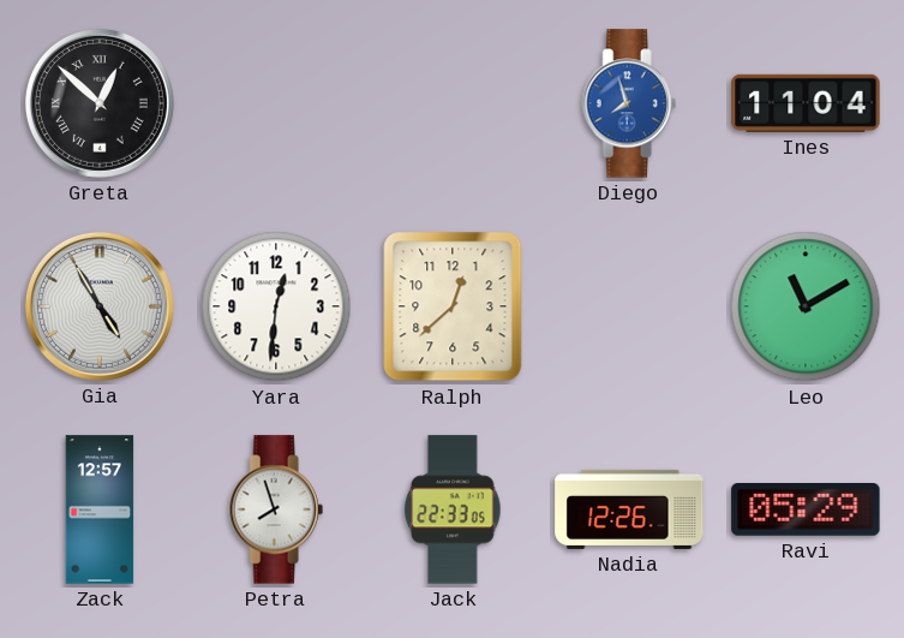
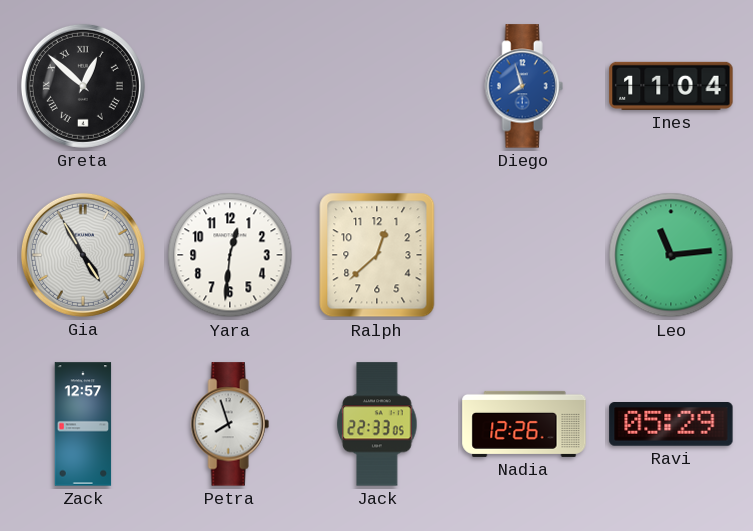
Leo: 11:10 -> 11:14
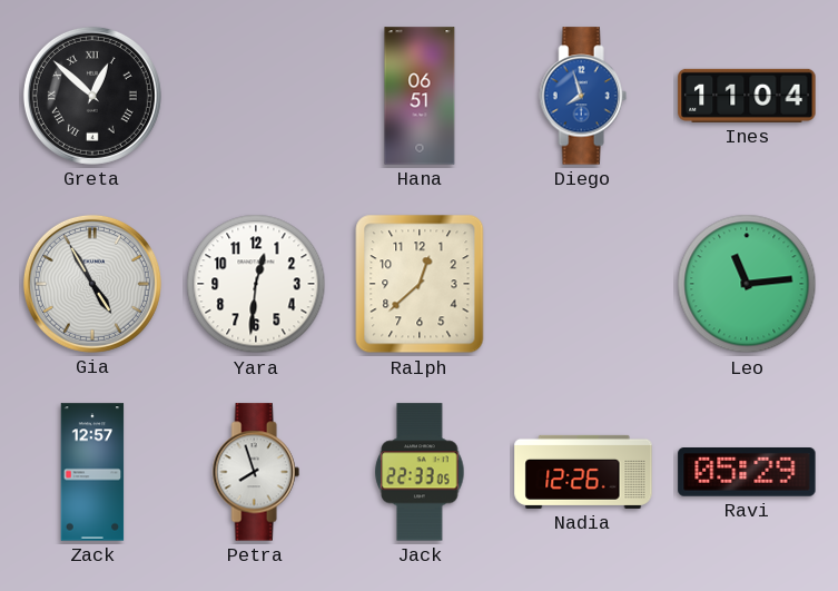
Hana: none -> 06:51
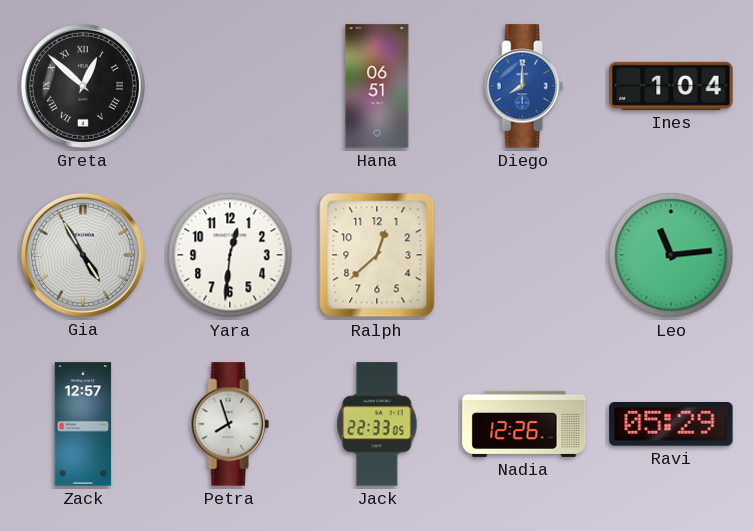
Diego: 7:57 -> 8:00
Ines: 11:04 -> 1:04
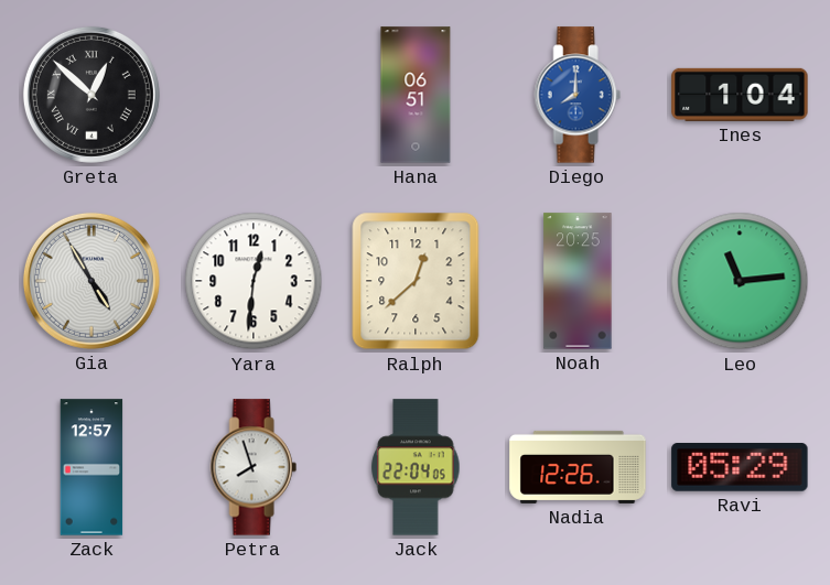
Noah: none -> 20:25
Jack: 22:33 -> 22:04
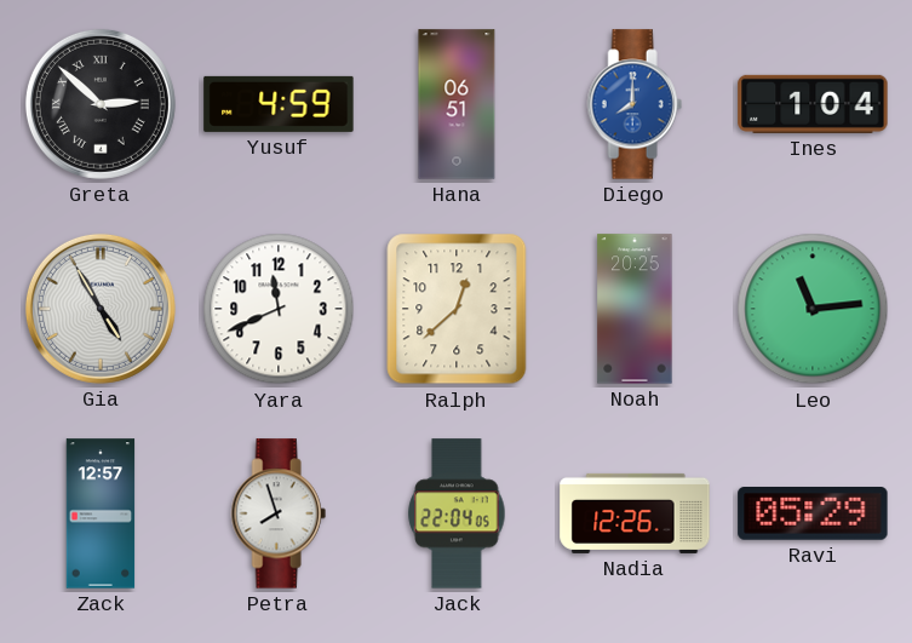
Greta: 12:52 -> 2:52
Yusuf: none -> 4:59
Yara: 12:31 -> 11:41
